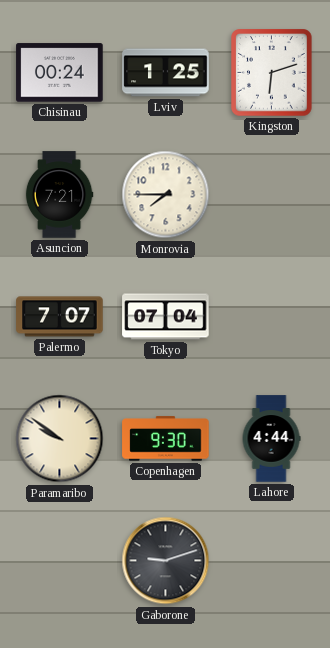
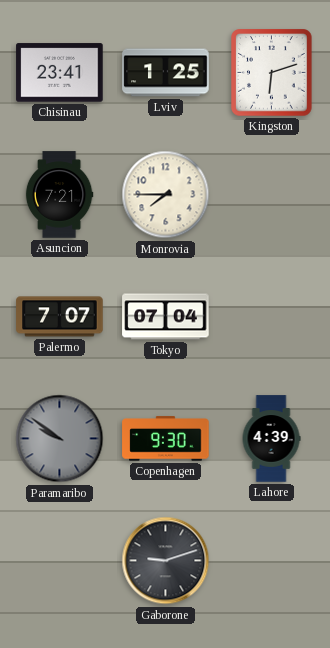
Chisinau: 00:24 -> 23:41
Paramaribo dial: cream -> grey
Lahore: 4:44 -> 4:39
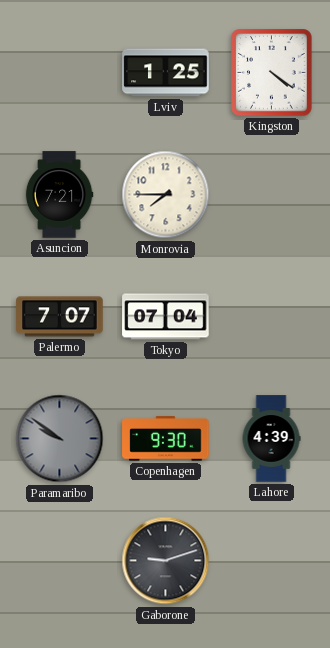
Chisinau: 23:41 -> none
Kingston: 6:12 -> 4:21
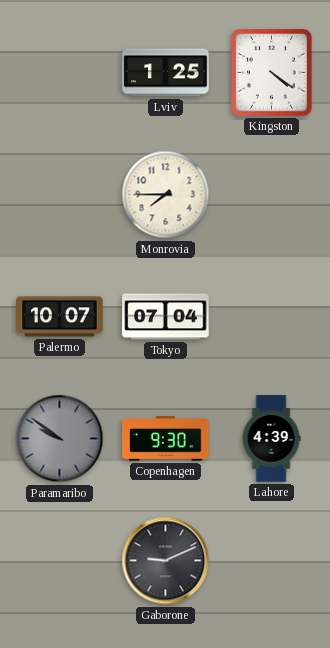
Asuncion: 7:21 -> none
Palermo: 7:07 -> 10:07
Gaborone: 9:12 -> 9:11
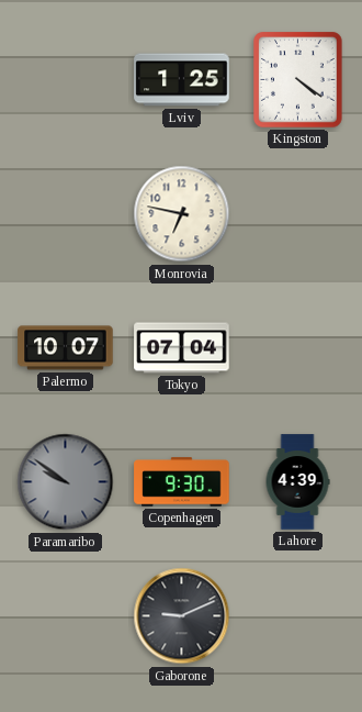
Monrovia: 7:45 -> 6:47
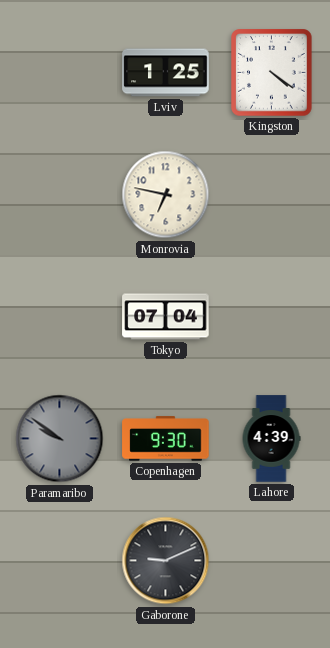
Palermo: 10:07 -> none
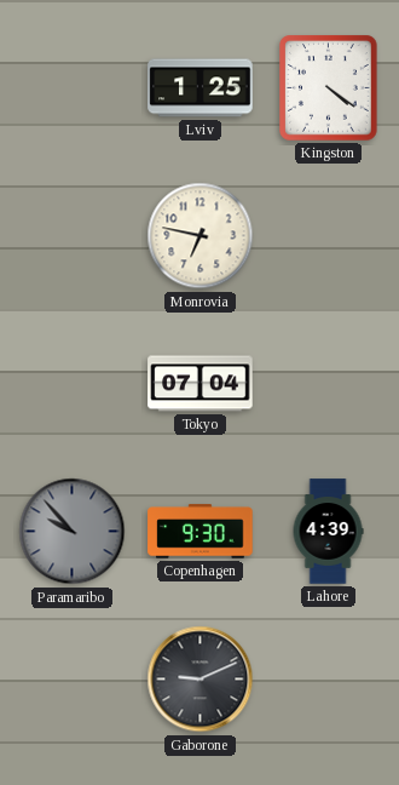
Paramaribo: 9:51 -> 9:53
